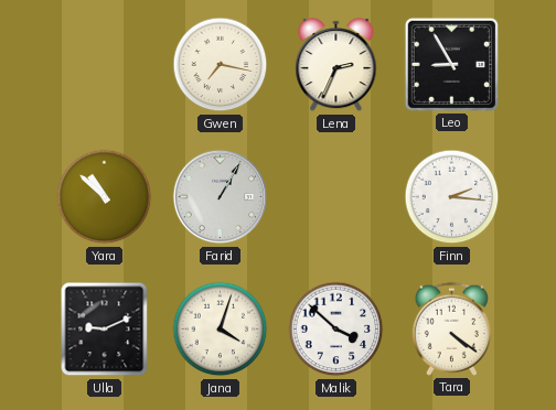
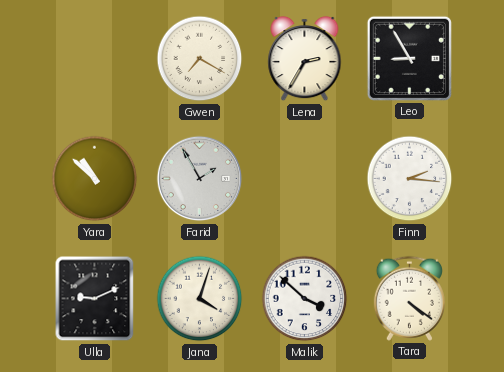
Gwen: 7:17 -> 7:20
Lena: 2:34 -> 2:35
Farid: 1:05 -> 1:55
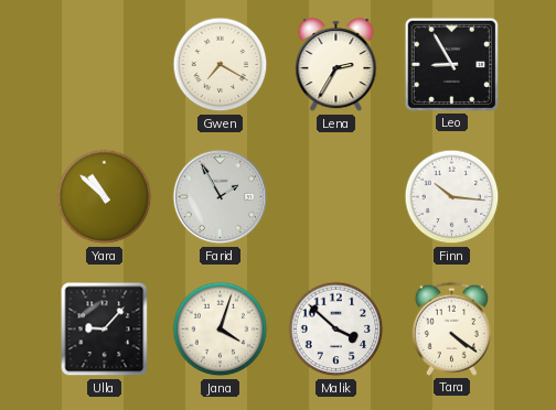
Finn: 2:16 -> 10:16
Ulla: 9:11 -> 9:07
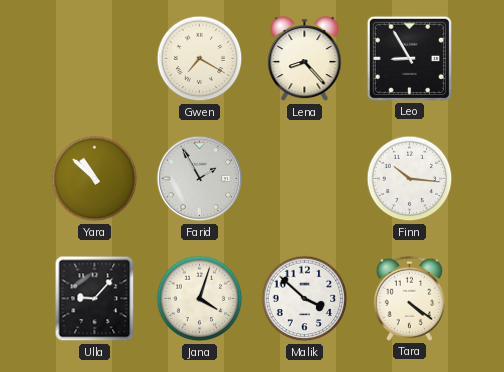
Lena: 2:35 -> 8:23
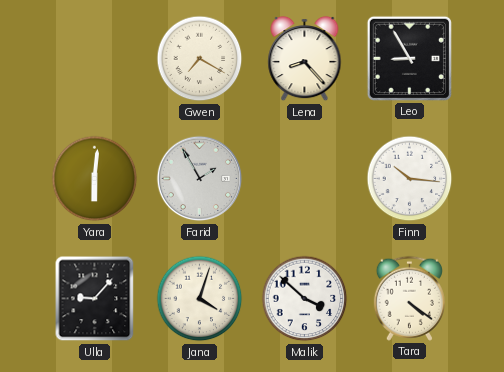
Yara: 10:52 -> 6:01
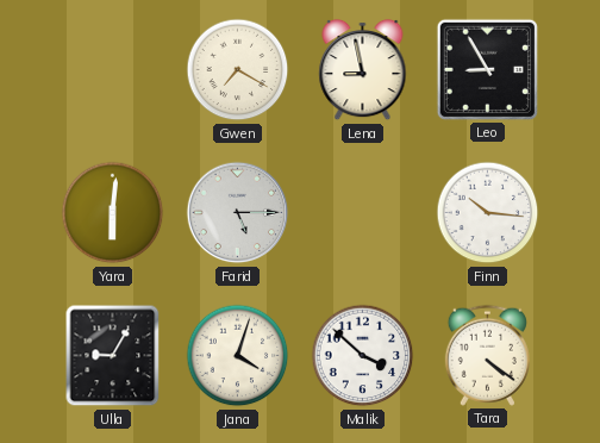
Lena: 8:23 -> 8:58
Farid: 1:55 -> 5:15
Ulla: 9:07 -> 9:05
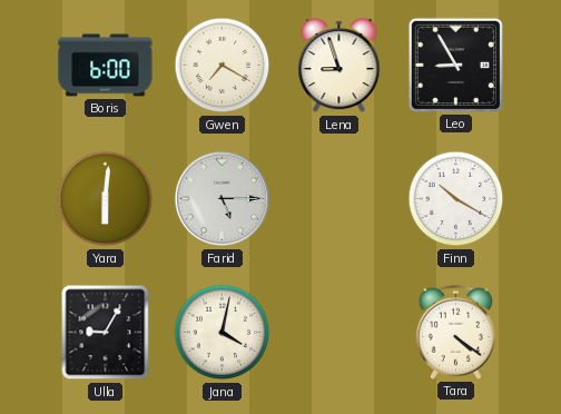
Boris: none -> 6:00
Lena: 8:58 -> 8:57
Finn: 10:16 -> 10:20
Jana: 4:03 -> 4:02
Malik: 3:52 -> none
